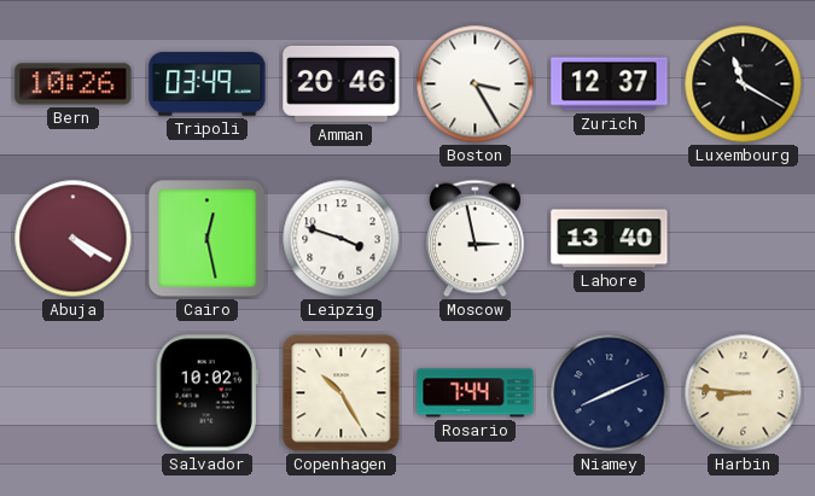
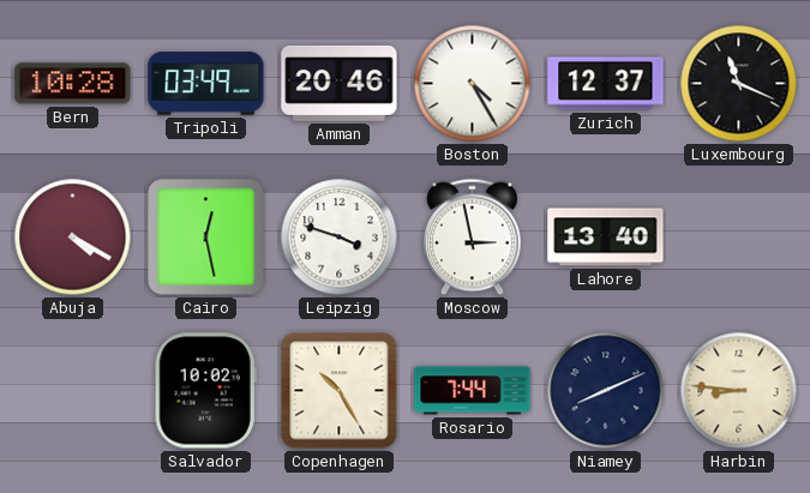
Bern: 10:26 -> 10:28
Boston: 3:25 -> 4:25
Luxembourg: 11:20 -> 11:19
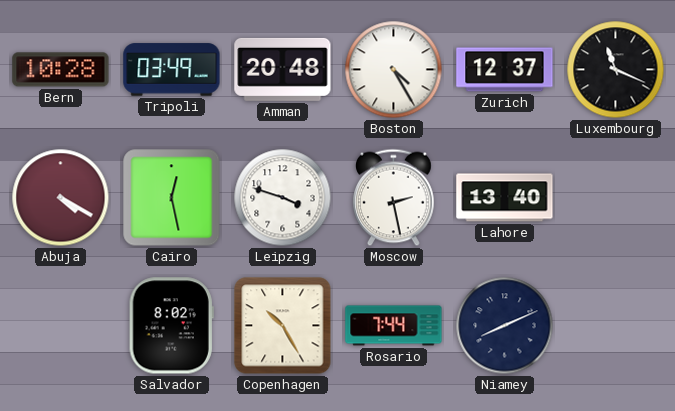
Amman: 20:46 -> 20:48
Moscow: 2:58 -> 2:28
Salvador: 10:02 -> 8:02
Harbin: 8:46 -> none
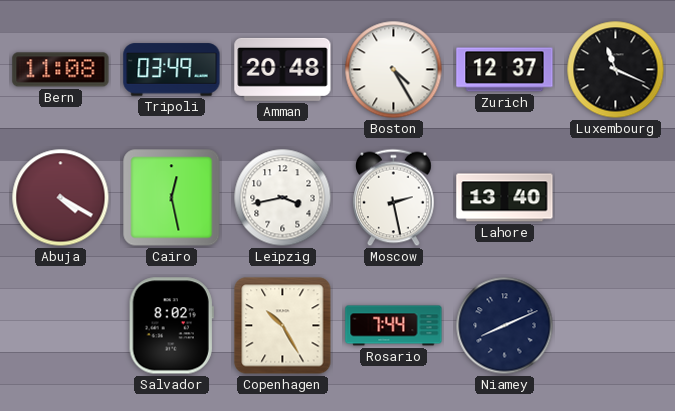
Bern: 10:28 -> 11:08
Leipzig: 3:48 -> 3:43
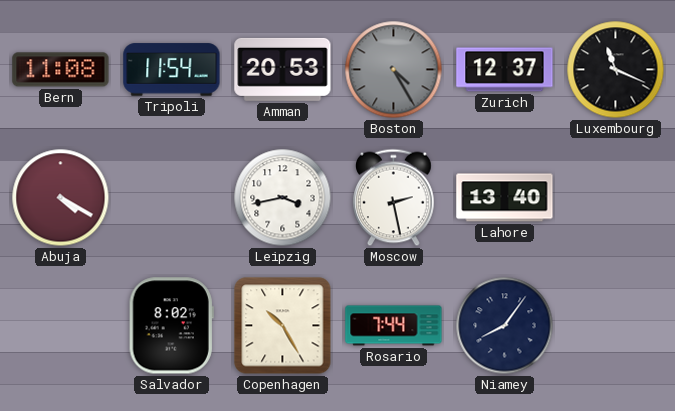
Tripoli: 03:49 -> 11:54
Amman: 20:48 -> 20:53
Boston dial: white -> grey
Cairo: 12:28 -> none
Niamey: 8:11 -> 8:06
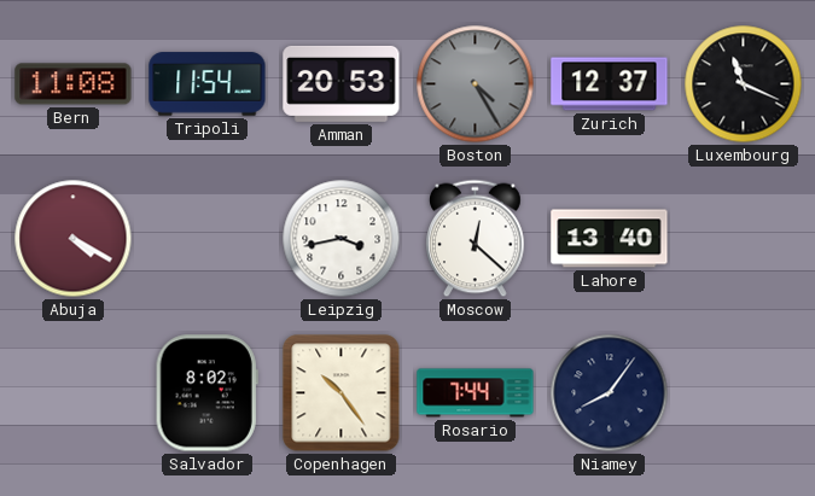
Moscow: 2:28 -> 12:22
Copenhagen: 10:25 -> 10:24
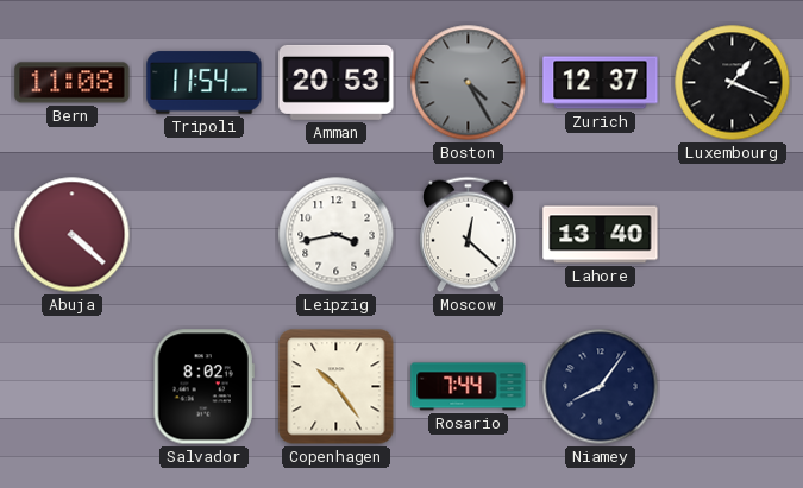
Luxembourg: 11:19 -> 1:19
Abuja: 4:20 -> 4:22
